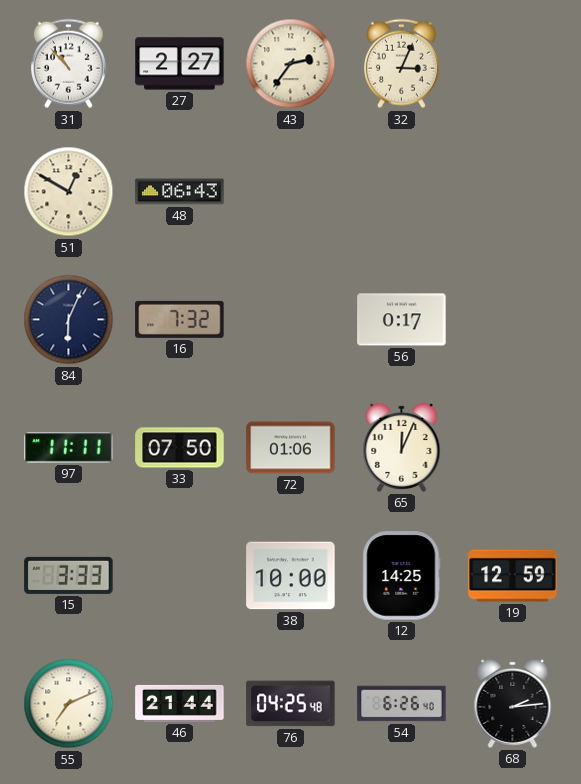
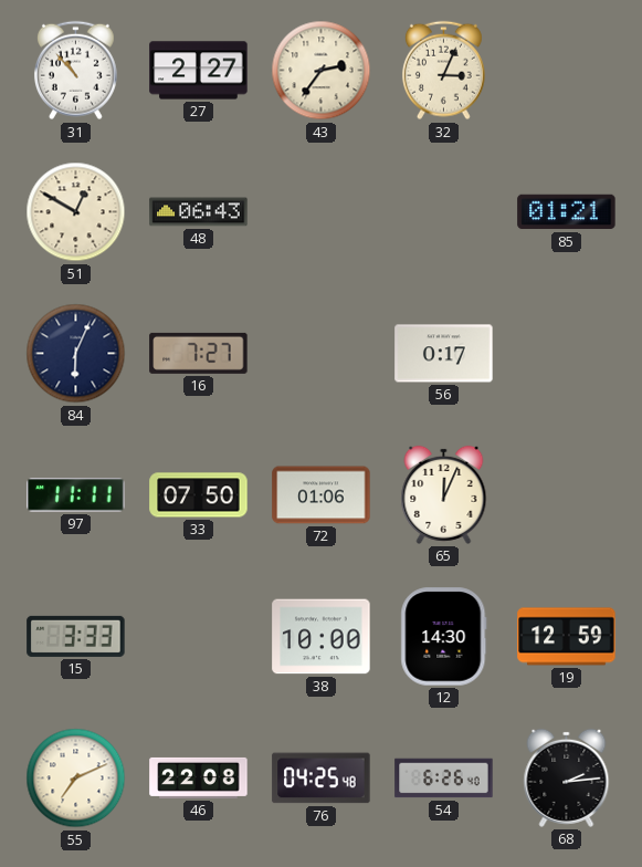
85: none -> 01:21
16: 7:32 -> 7:27
12: 14:25 -> 14:30
46: 21:44 -> 22:08
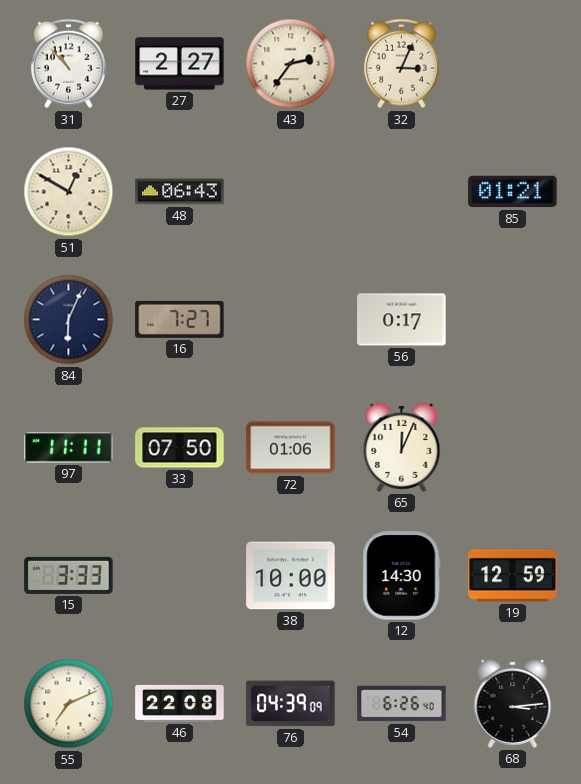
76: 04:25 -> 04:39
68: 2:14 -> 3:14
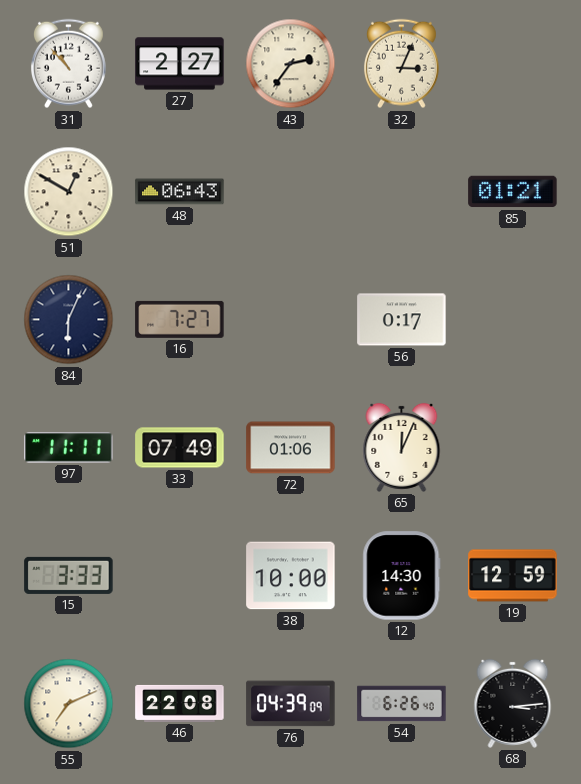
33: 07:50 -> 07:49
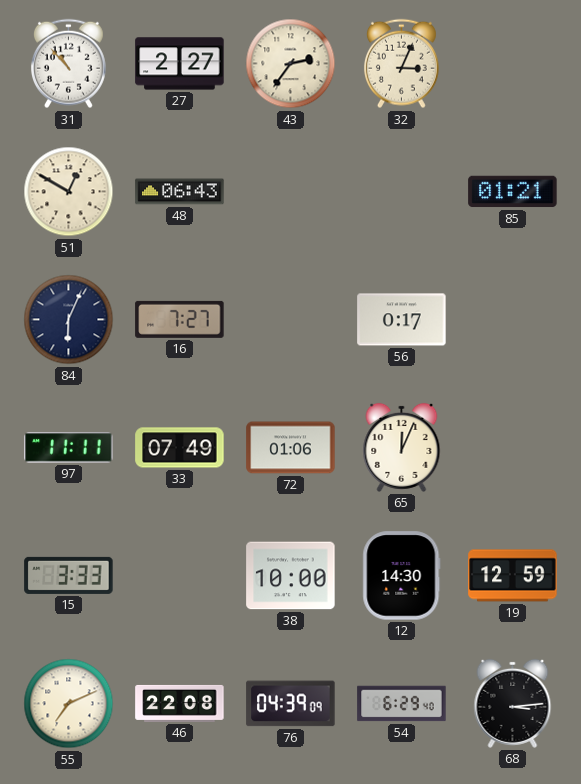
54: 6:26 -> 6:29
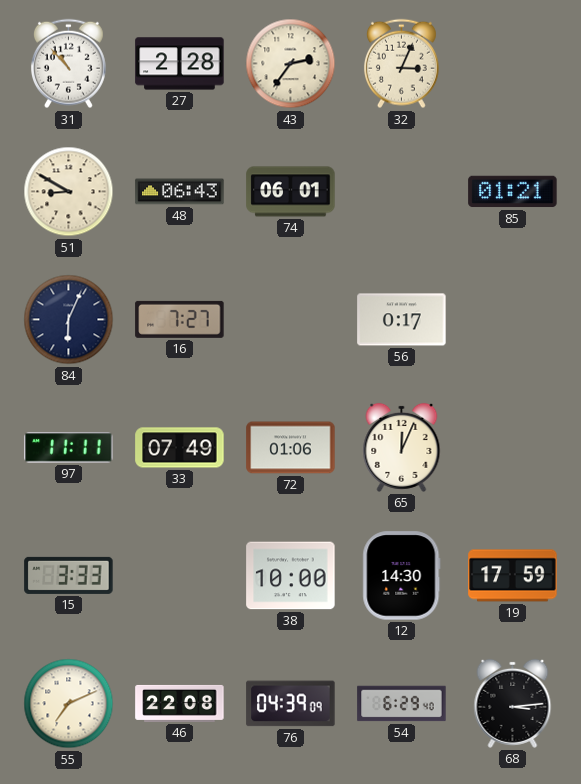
27: 2:27 -> 2:28
51: 12:50 -> 8:50
74: none -> 06:01
19: 12:59 -> 17:59
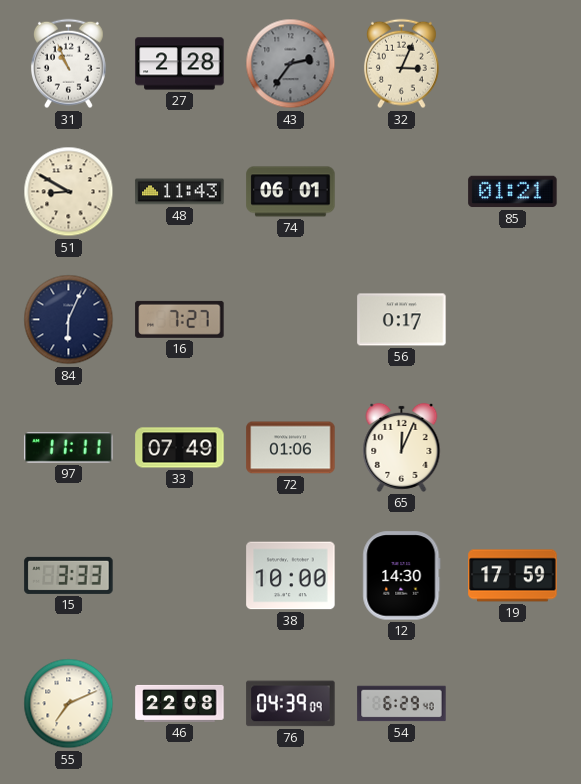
31: 10:53 -> 10:56
43 dial: cream -> grey
48: 06:43 -> 11:43
68: 3:14 -> none
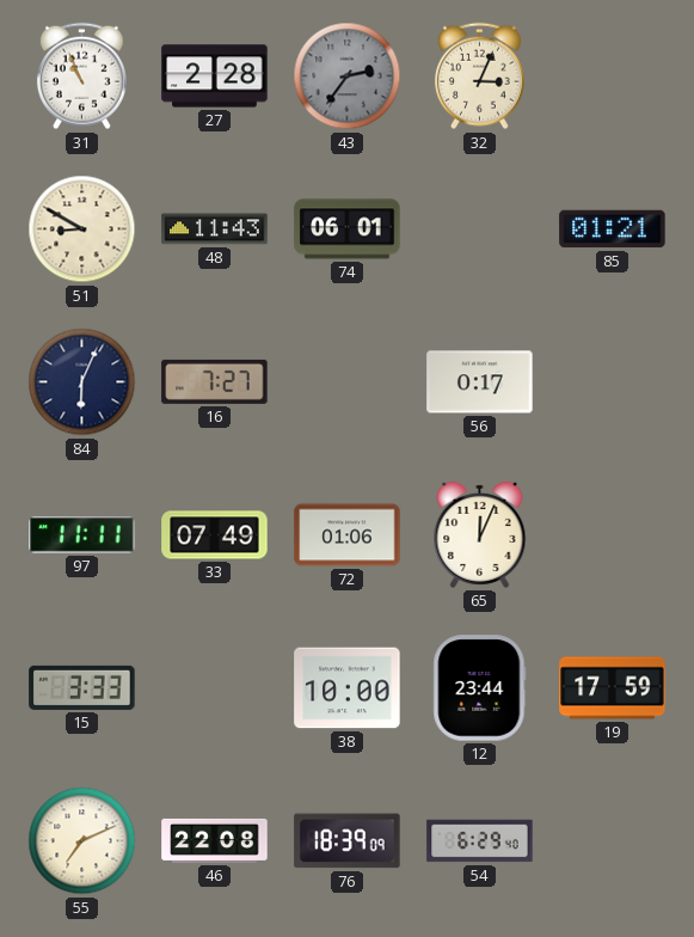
12: 14:30 -> 23:44
76: 04:39 -> 18:39
